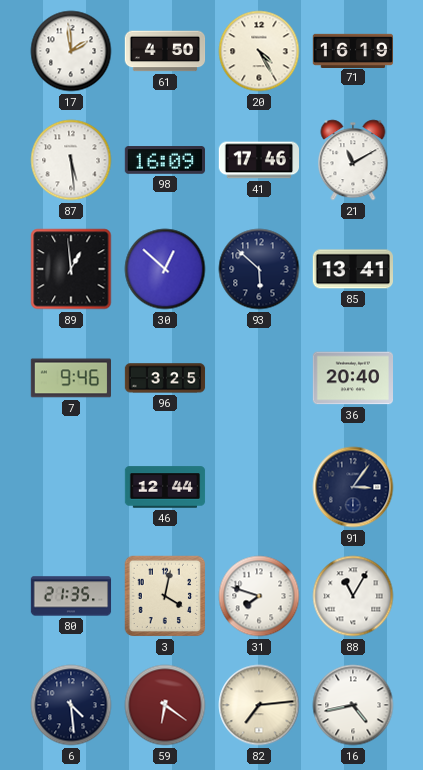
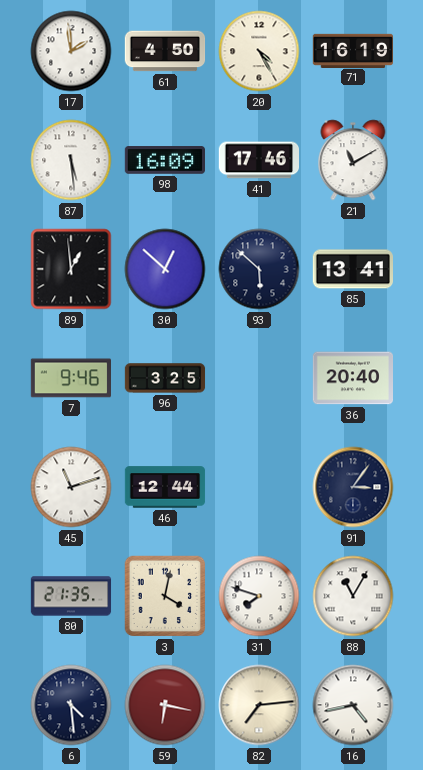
45: none -> 11:12
59: 6:21 -> 6:17
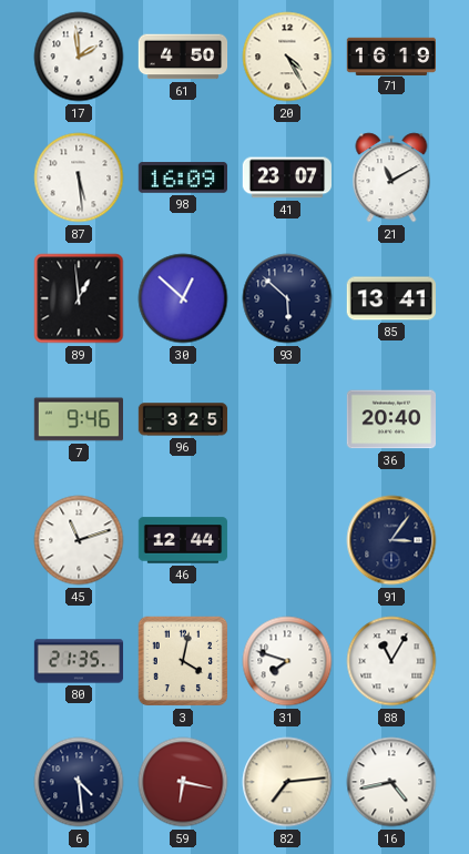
41: 17:46 -> 23:07
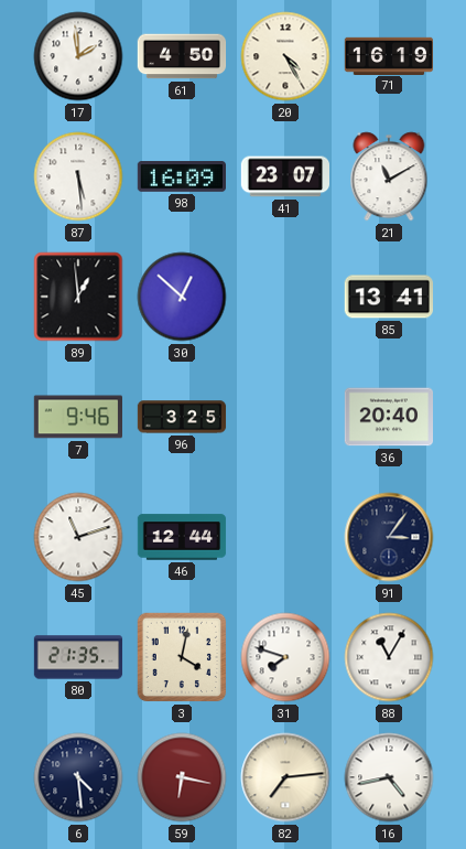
93: 5:52 -> none
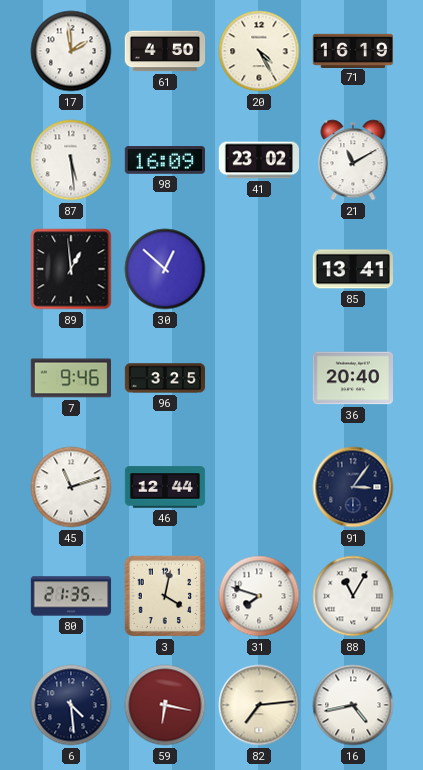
41: 23:07 -> 23:02
